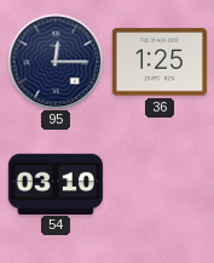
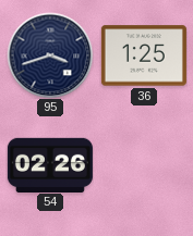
95: 12:15 -> 3:42
54: 03:10 -> 02:26
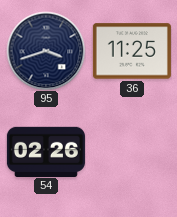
36: 1:25 -> 11:25
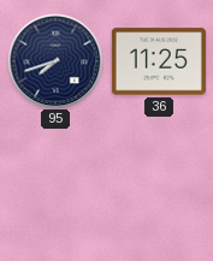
95: 3:42 -> 7:42
54: 02:26 -> none
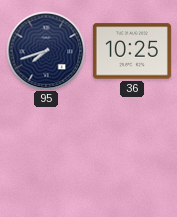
36: 11:25 -> 10:25
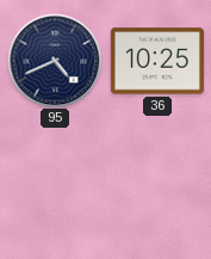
95: 7:42 -> 4:41
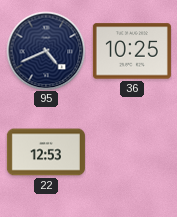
22: none -> 12:53
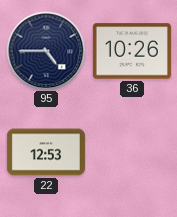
95: 4:41 -> 4:45
36: 10:25 -> 10:26
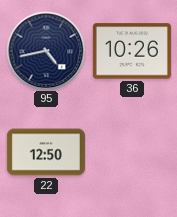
95: 4:45 -> 4:43
22: 12:53 -> 12:50
